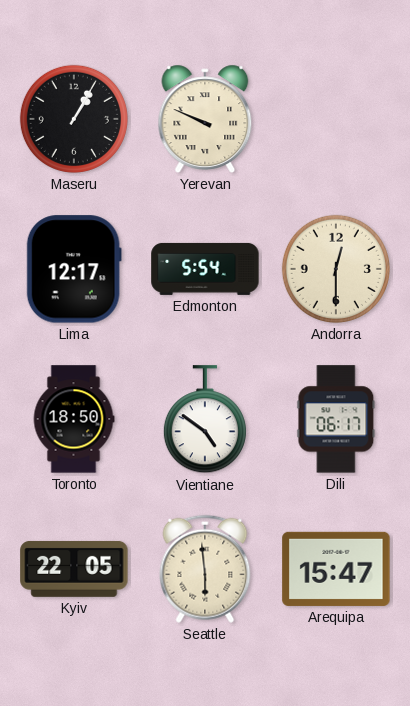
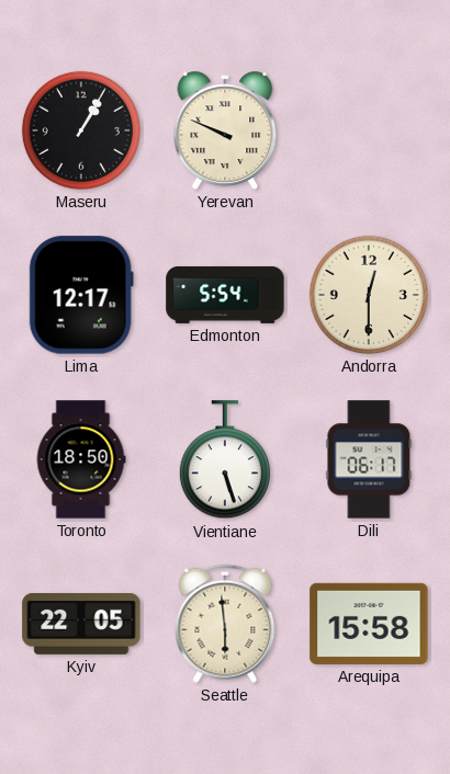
Vientiane: 4:51 -> 5:27
Arequipa: 15:47 -> 15:58
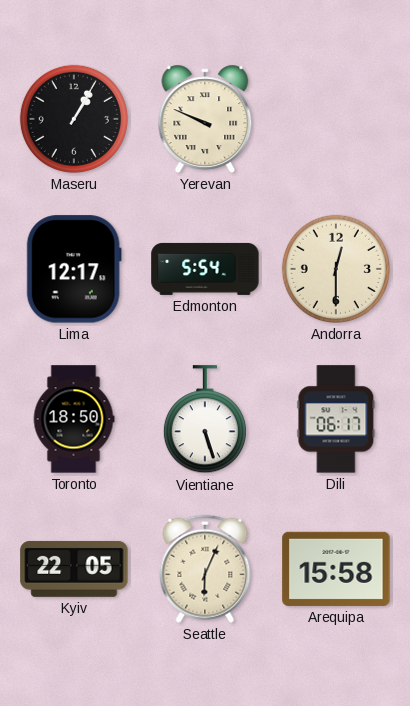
Seattle: 5:59 -> 6:04
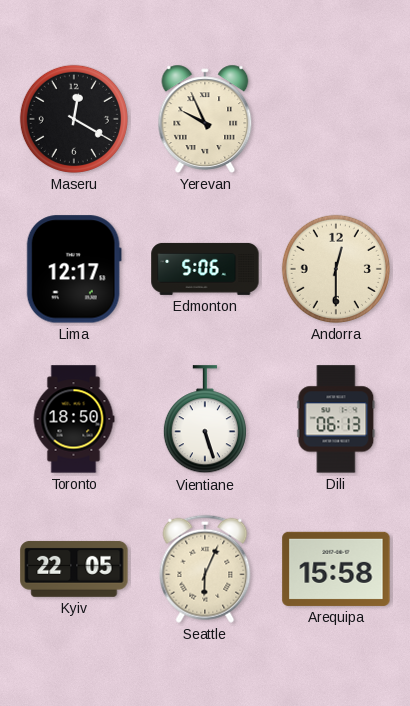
Maseru: 1:05 -> 12:20
Yerevan: 9:49 -> 9:56
Edmonton: 5:54 -> 5:06
Dili: 06:17 -> 06:13
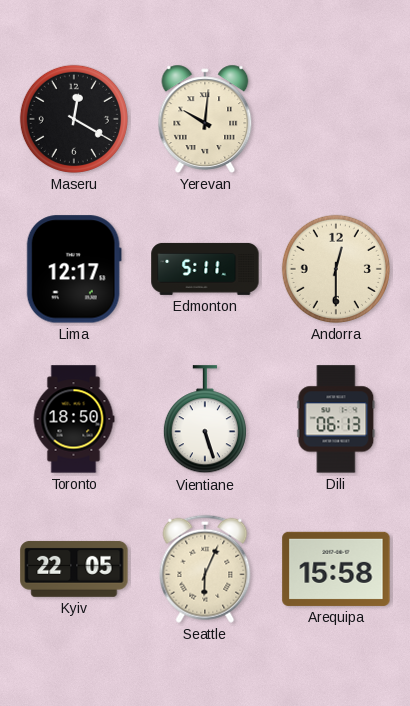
Yerevan: 9:56 -> 10:01
Edmonton: 5:06 -> 5:11
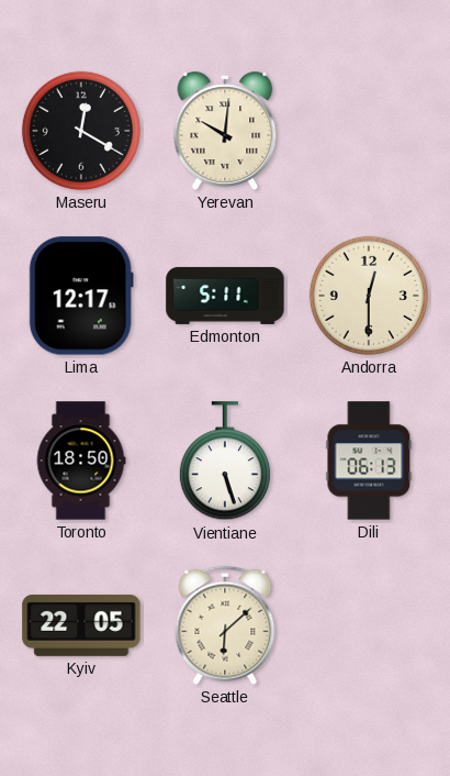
Seattle: 6:04 -> 6:08
Arequipa: 15:58 -> none
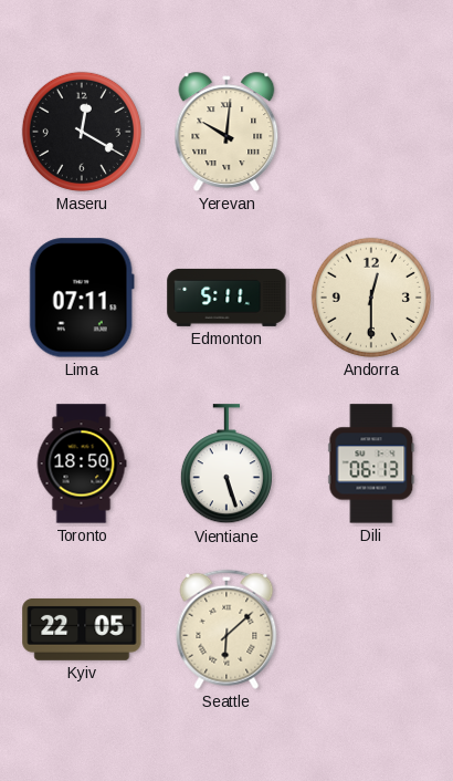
Lima: 12:17 -> 07:11
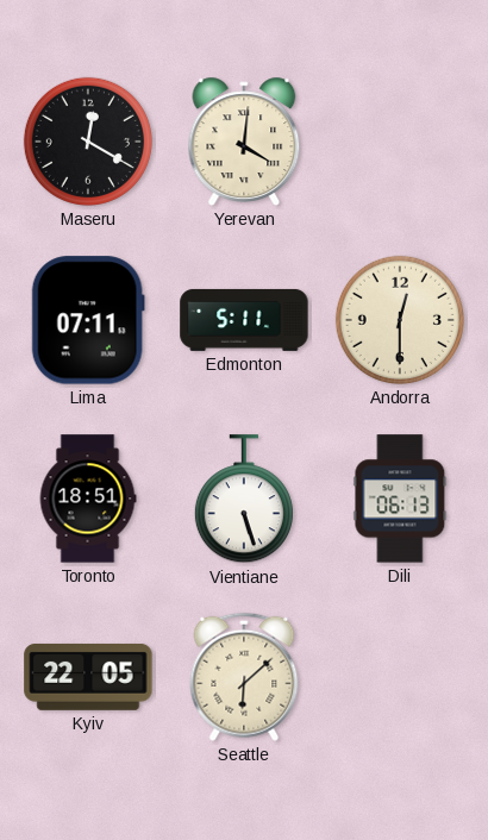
Yerevan: 10:01 -> 4:01
Toronto: 18:50 -> 18:51
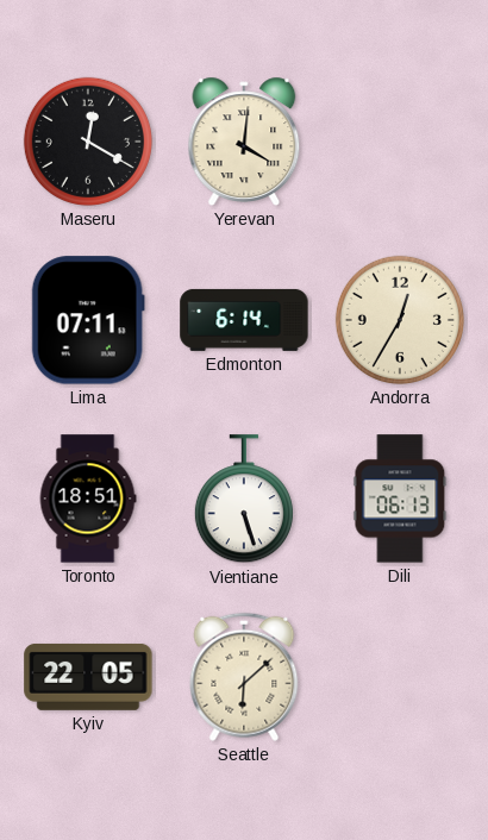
Edmonton: 5:11 -> 6:14
Andorra: 12:30 -> 12:35
